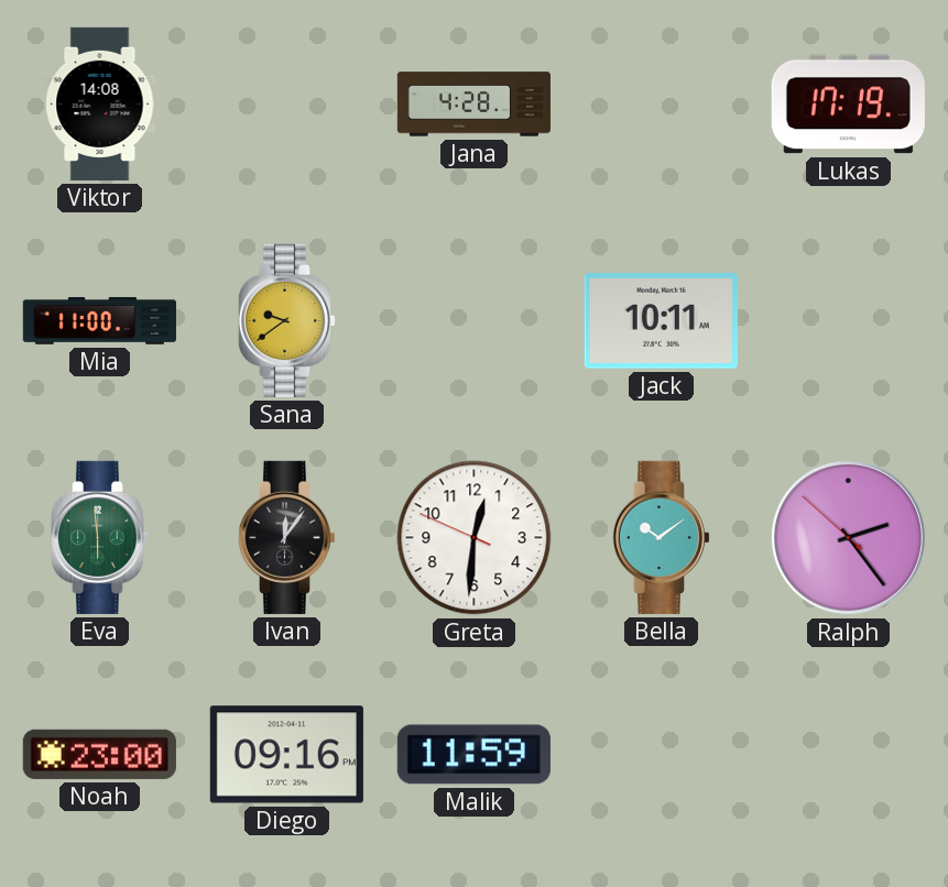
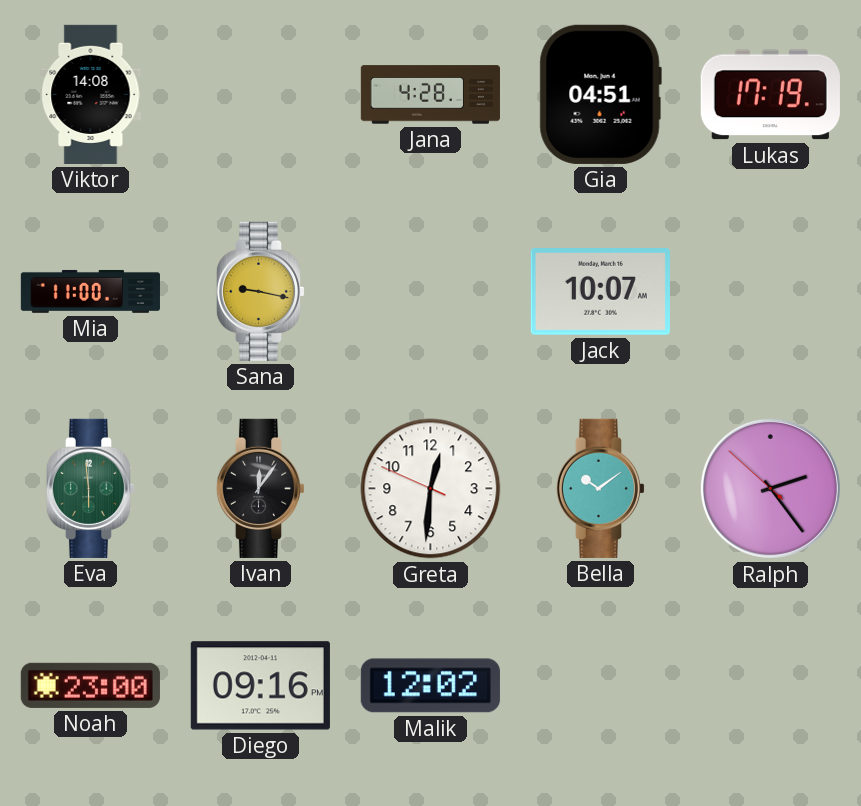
Gia: none -> 04:51
Sana: 9:39 -> 9:17
Jack: 10:11 -> 10:07
Malik: 11:59 -> 12:02
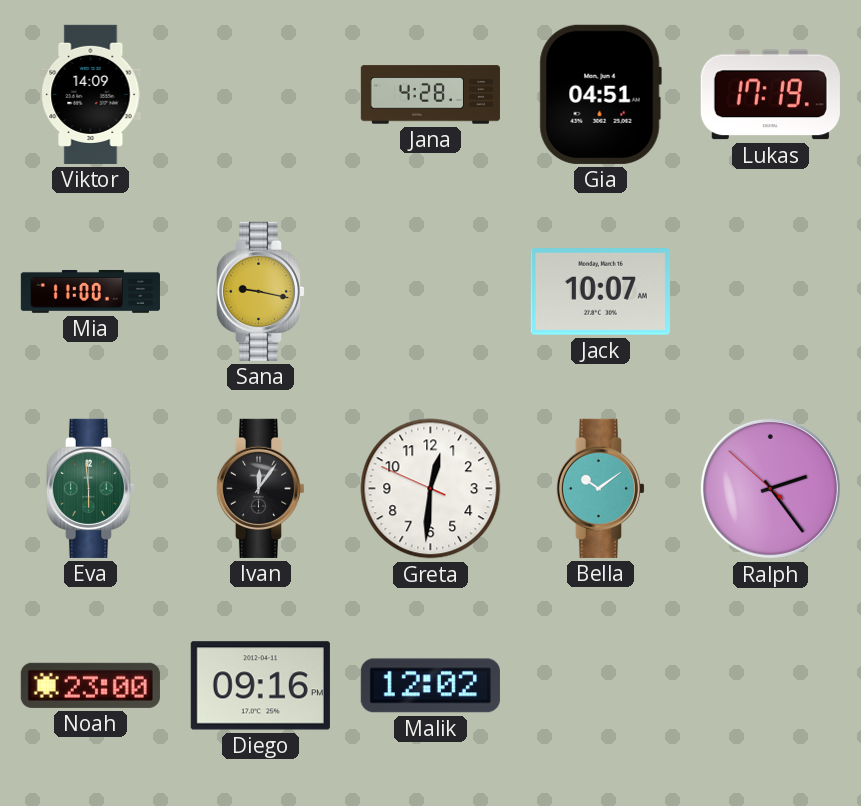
Viktor: 14:08 -> 14:09
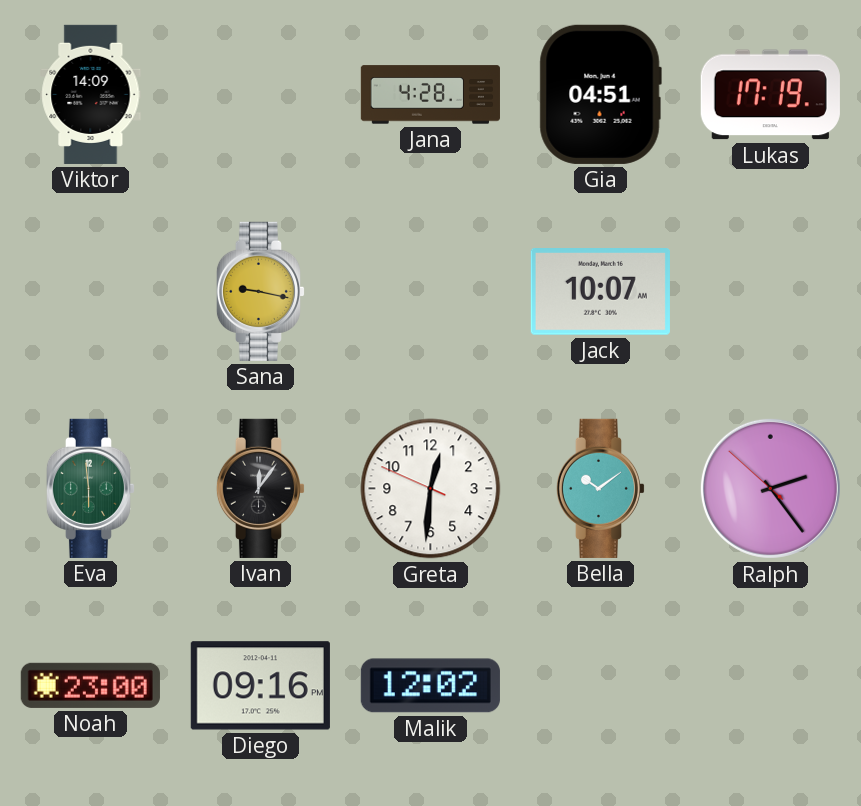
Mia: 11:00 -> none
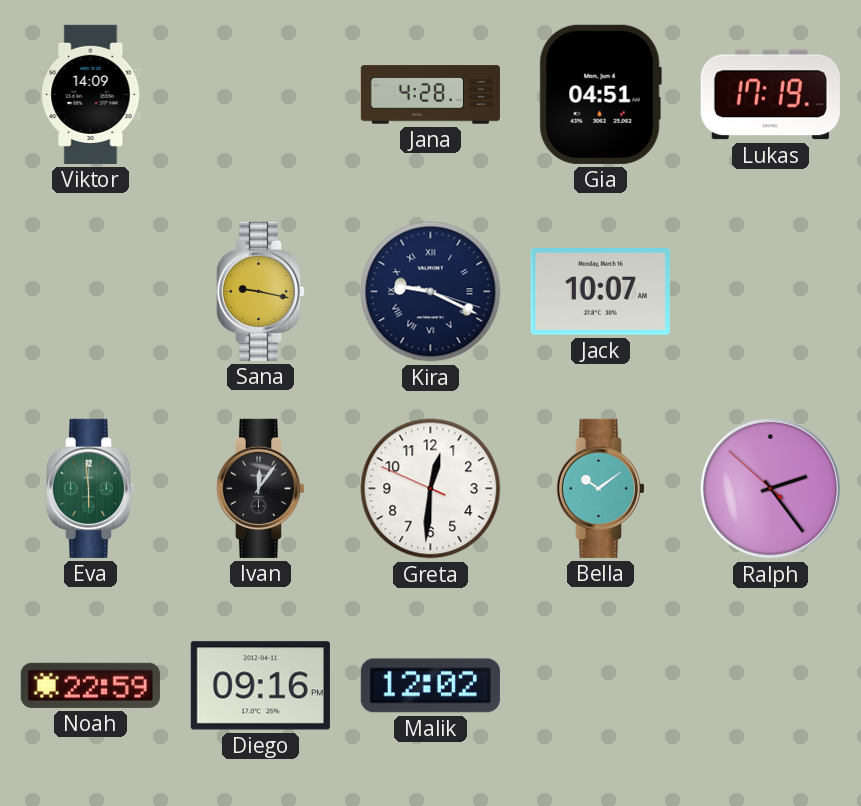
Kira: none -> 9:19
Noah: 23:00 -> 22:59
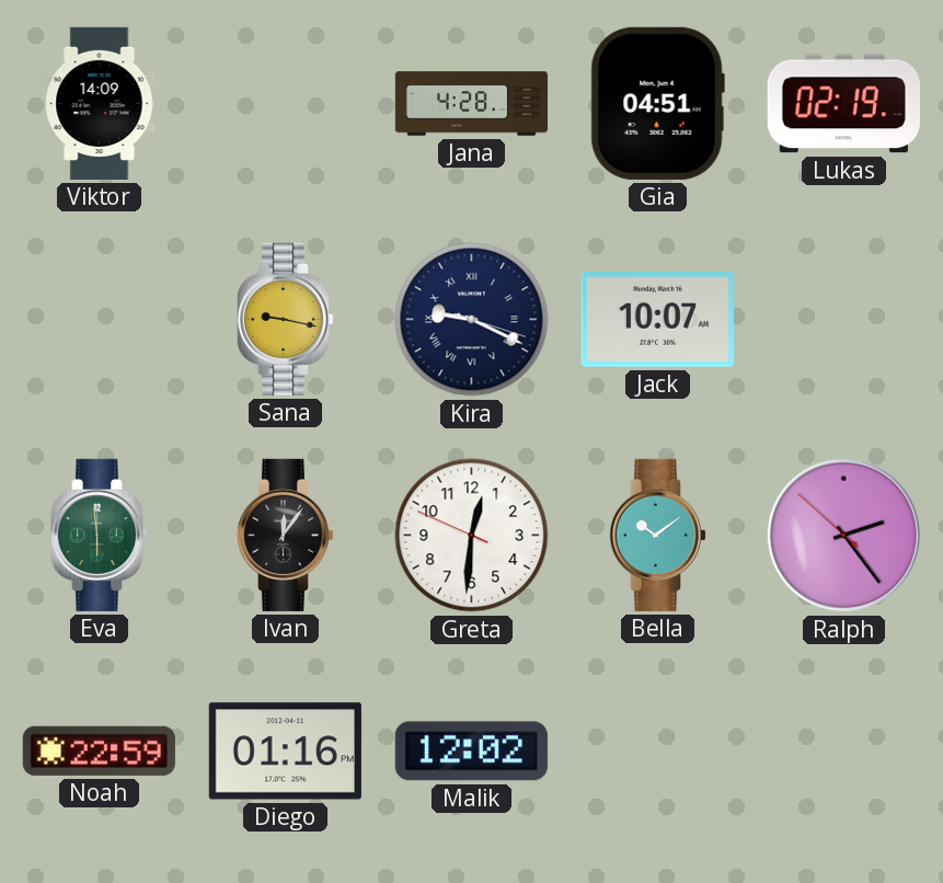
Lukas: 17:19 -> 02:19
Diego: 09:16 -> 01:16
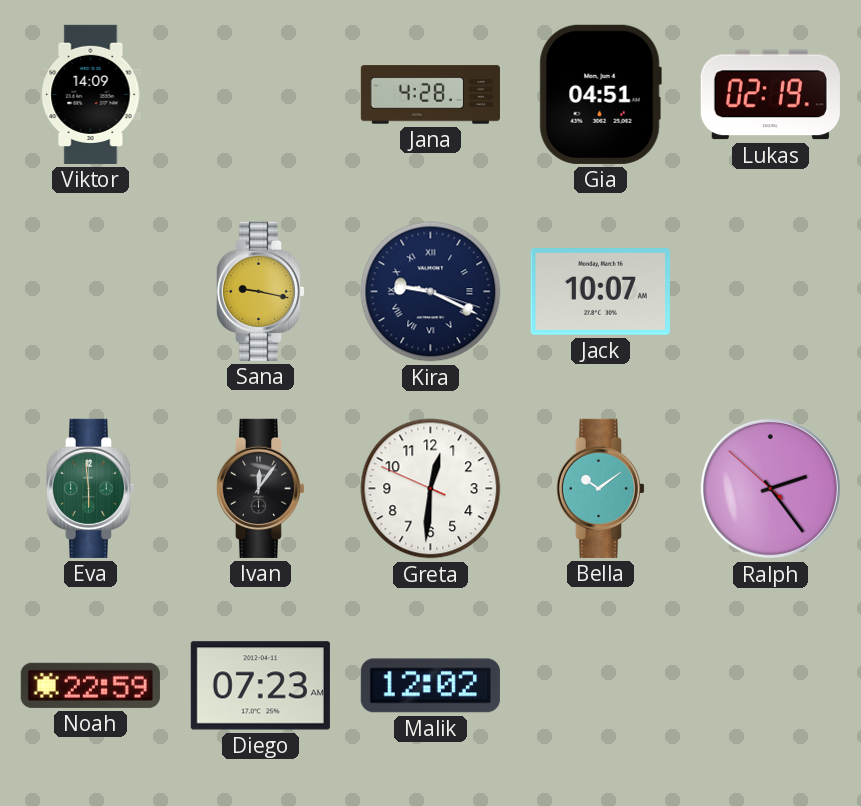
Diego: 01:16 -> 07:23
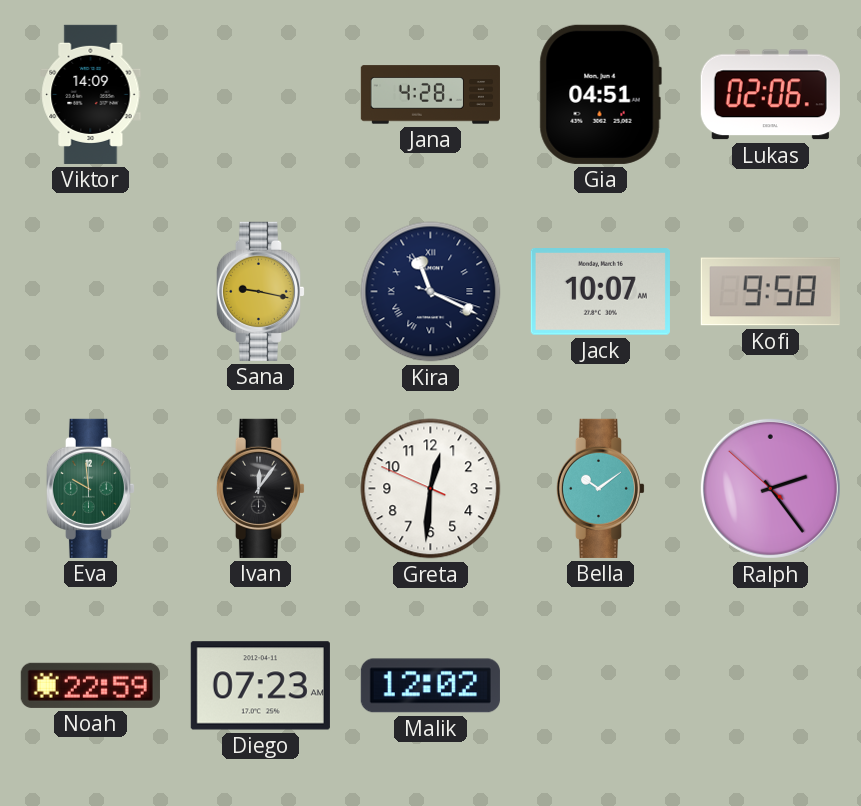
Lukas: 02:19 -> 02:06
Kira: 9:19 -> 11:19
Kofi: none -> 9:58
Eva: 5:59 -> 9:59
